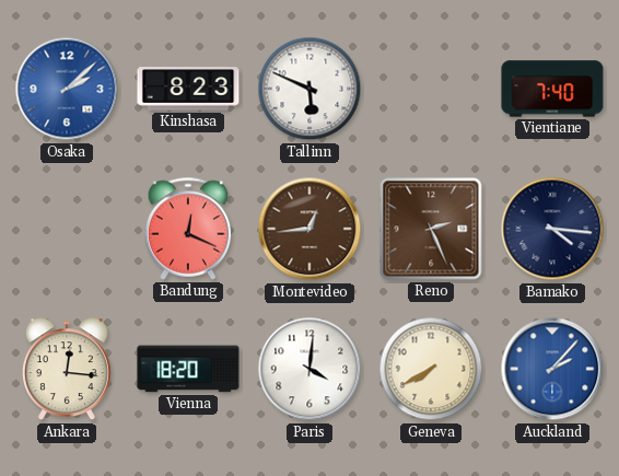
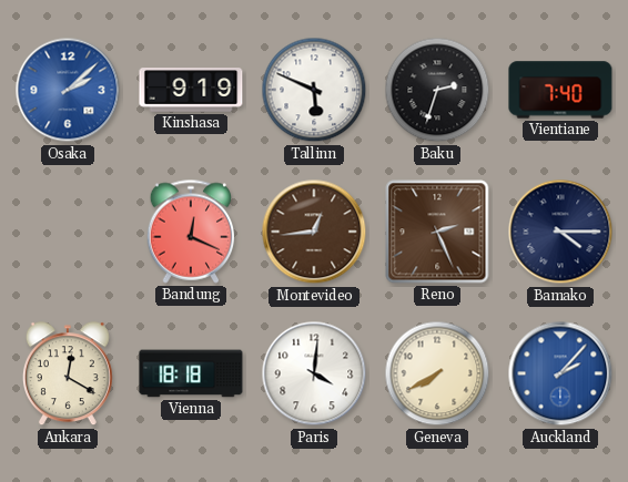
Kinshasa: 8:23 -> 9:19
Baku: none -> 2:33
Bamako: 4:16 -> 4:15
Ankara: 12:16 -> 12:20
Vienna: 18:20 -> 18:18
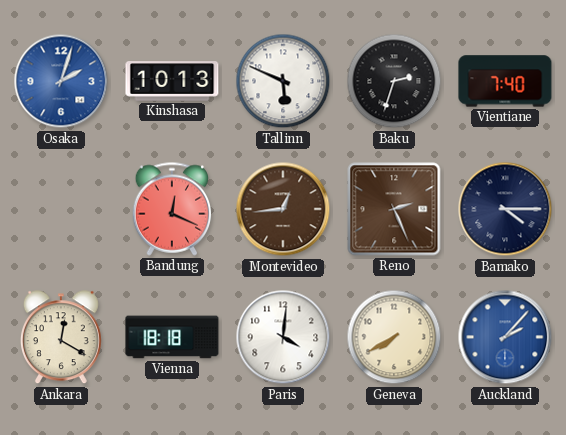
Osaka: 2:08 -> 2:03
Kinshasa: 9:19 -> 10:13
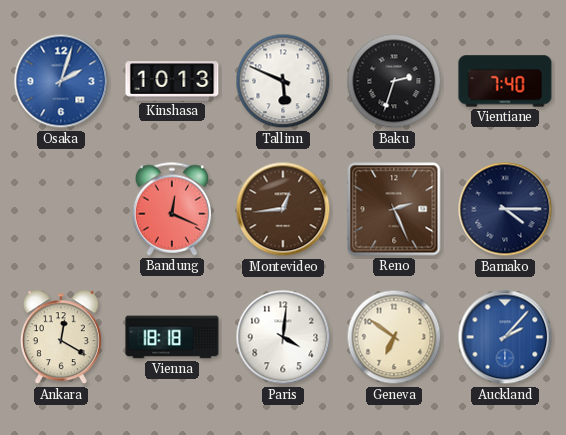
Geneva: 7:40 -> 6:51
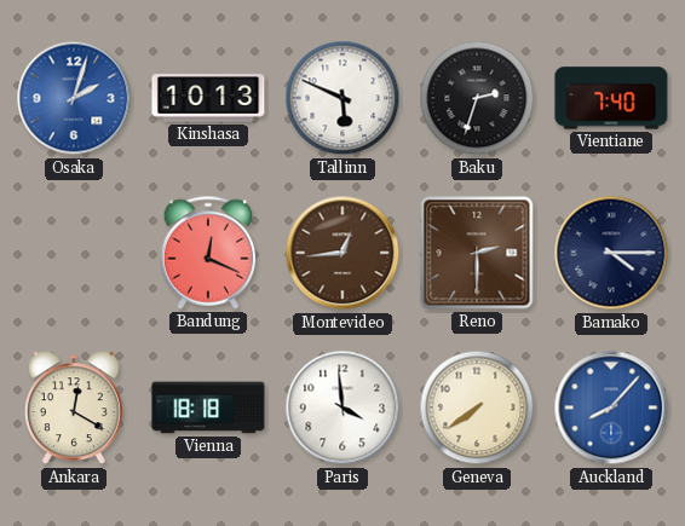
Reno: 2:26 -> 2:30
Paris: 4:01 -> 3:59
Geneva: 6:51 -> 7:39
Auckland: 2:07 -> 8:07
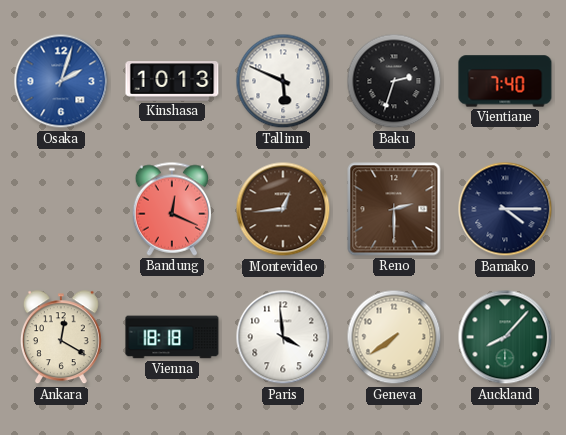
Auckland dial: blue -> green
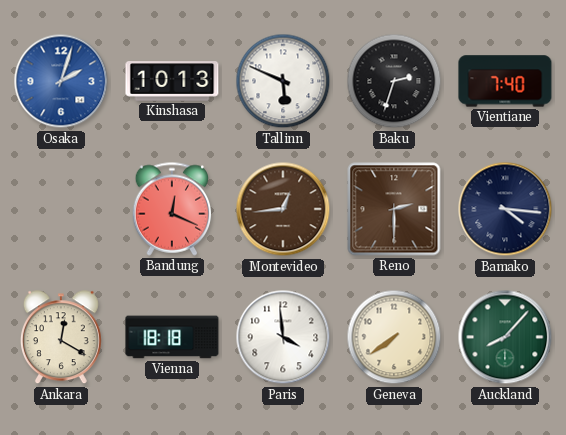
Bamako: 4:15 -> 4:16
